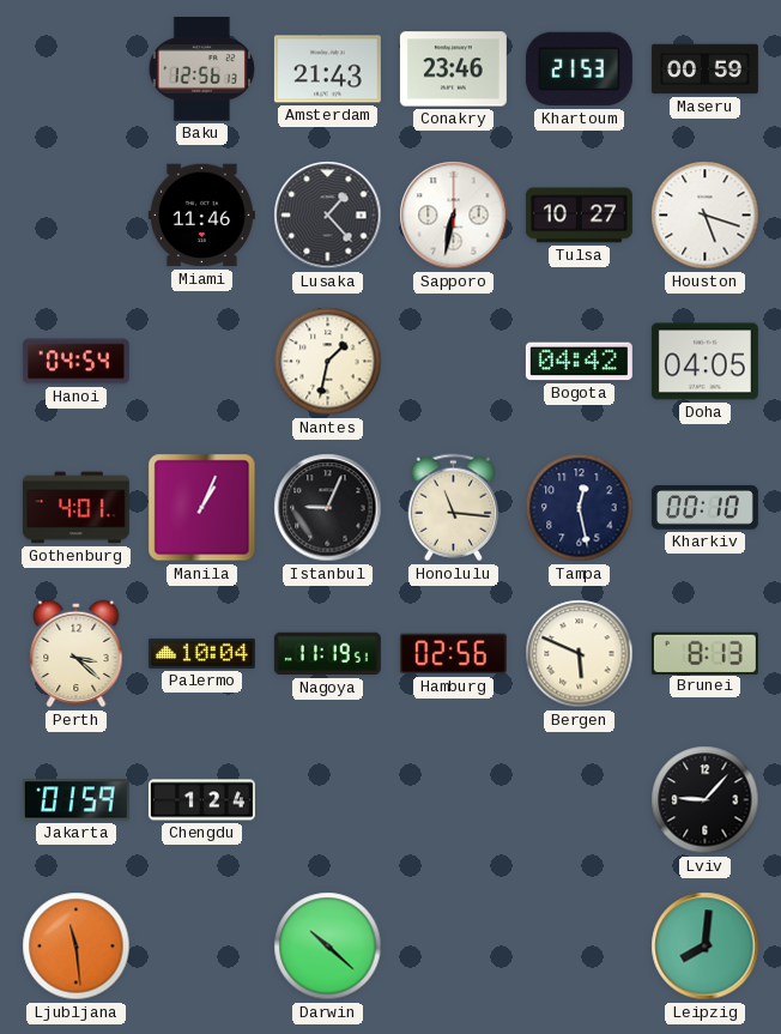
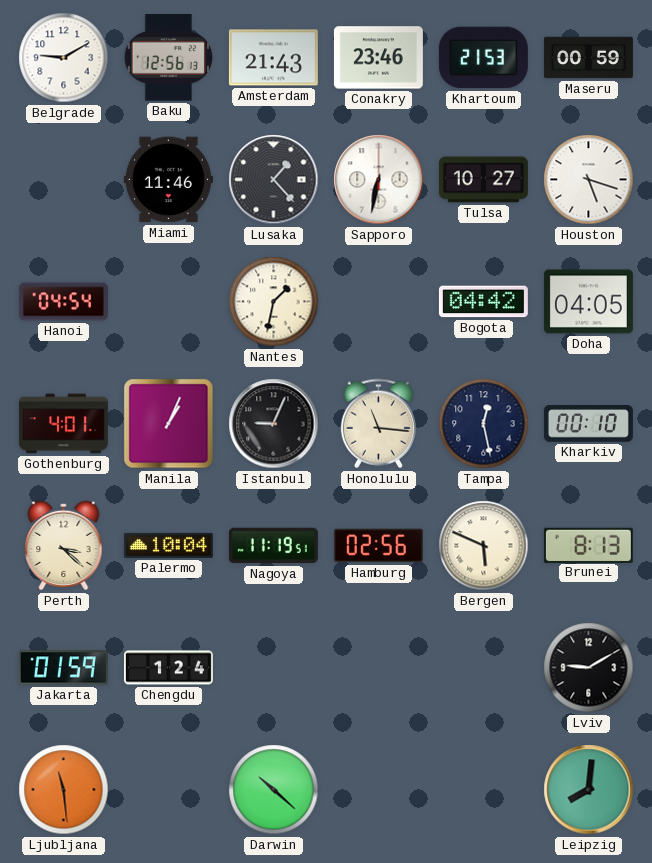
Belgrade: none -> 9:10
Lviv: 9:07 -> 9:10
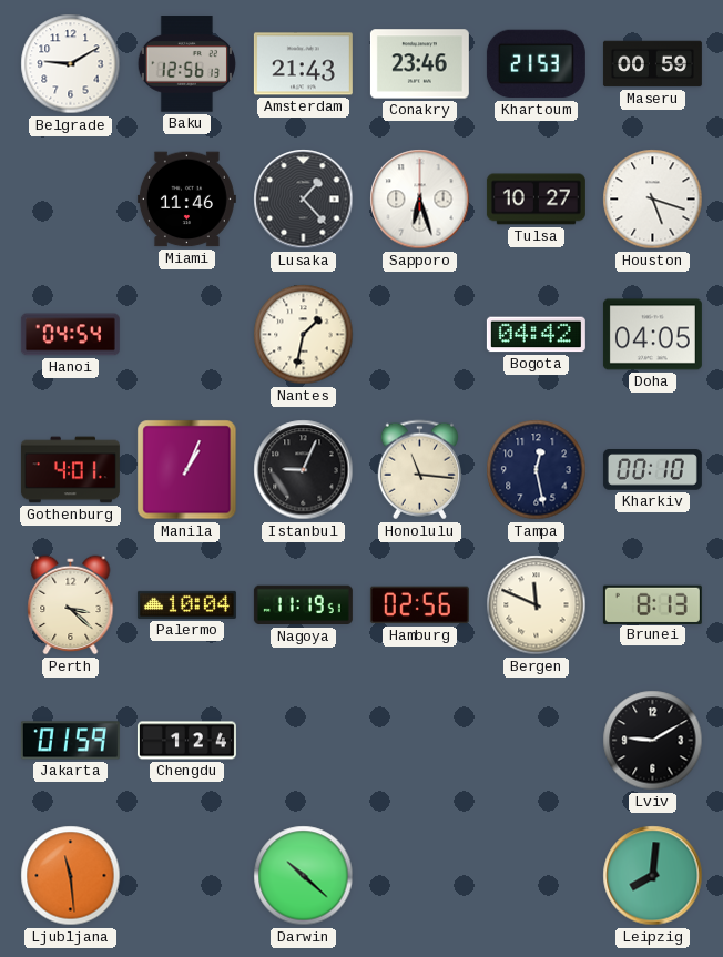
Sapporo: 6:32 -> 6:27
Bergen: 5:49 -> 11:49
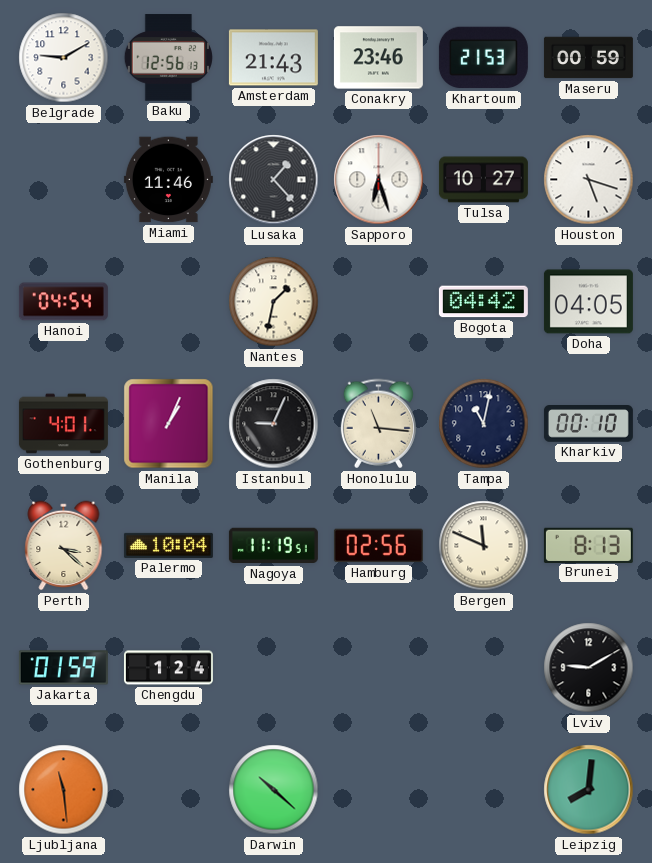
Tampa: 12:28 -> 11:02
